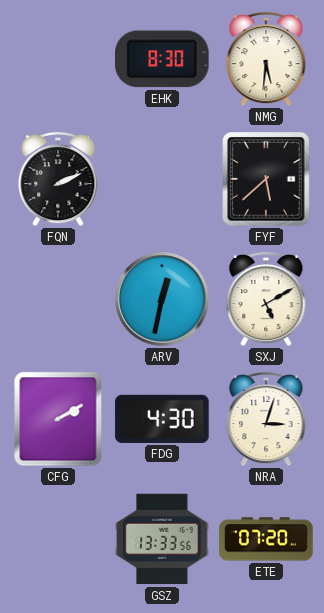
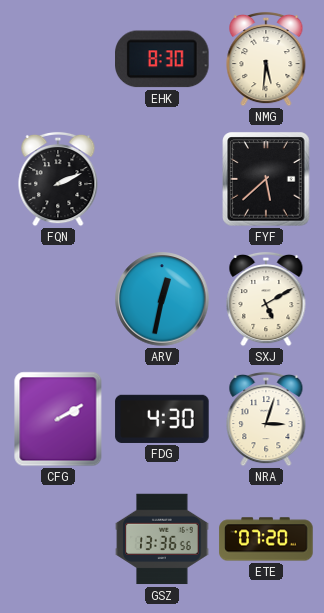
GSZ: 13:33 -> 13:36
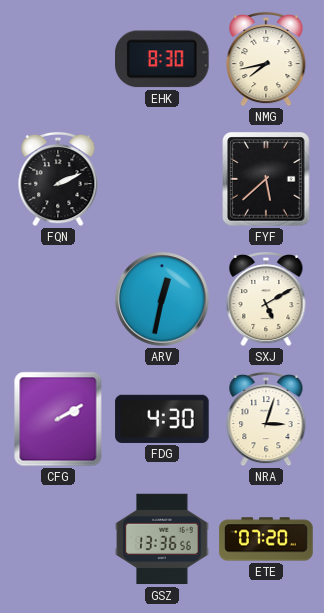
NMG: 5:31 -> 7:43
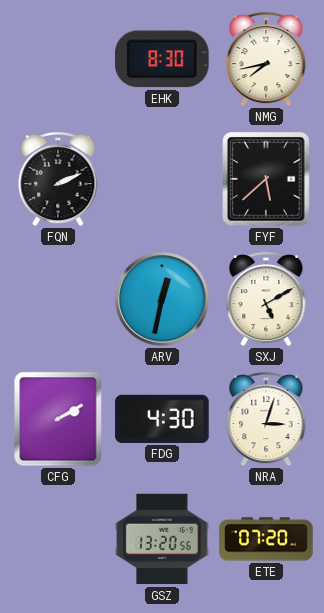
GSZ: 13:36 -> 13:20
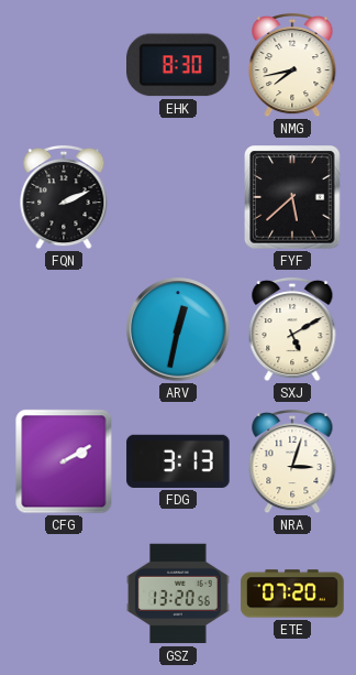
FDG: 4:30 -> 3:13
